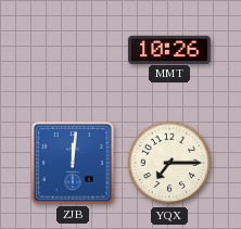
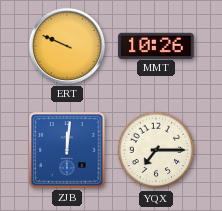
ERT: none -> 9:49
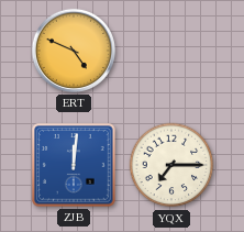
ERT: 9:49 -> 4:49
MMT: 10:26 -> none
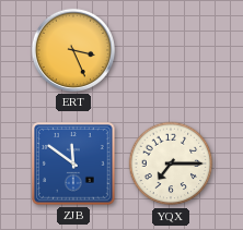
ERT: 4:49 -> 3:26
ZJB: 12:01 -> 11:51
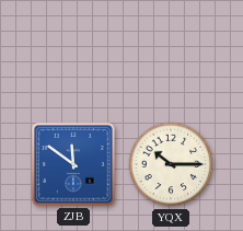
ERT: 3:26 -> none
YQX: 7:15 -> 10:15
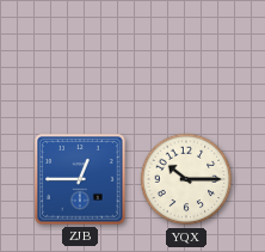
ZJB: 11:51 -> 12:45
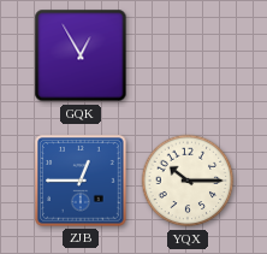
GQK: none -> 12:55
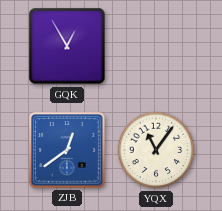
ZJB: 12:45 -> 12:39
YQX: 10:15 -> 11:06
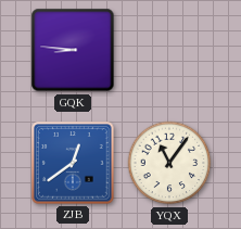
GQK: 12:55 -> 8:46
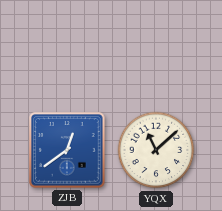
GQK: 8:46 -> none
YQX: 11:06 -> 11:08
